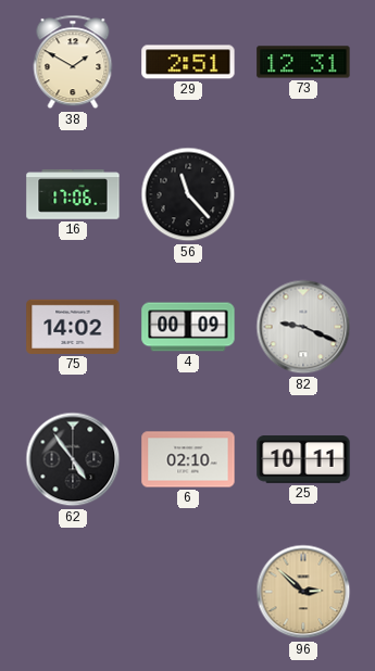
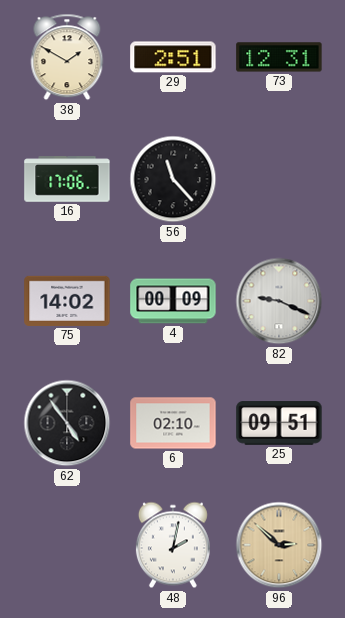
25: 10:11 -> 09:51
48: none -> 2:02
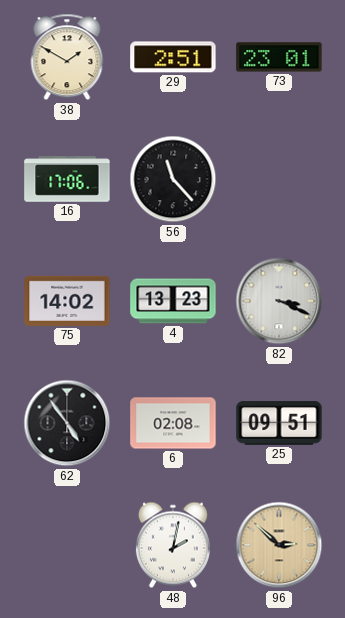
73: 12:31 -> 23:01
4: 00:09 -> 13:23
82: 9:19 -> 3:19
6: 02:10 -> 02:08
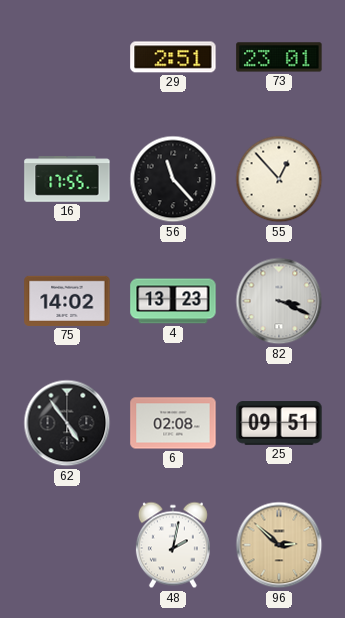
38: 1:50 -> none
16: 17:06 -> 17:55
55: none -> 12:53
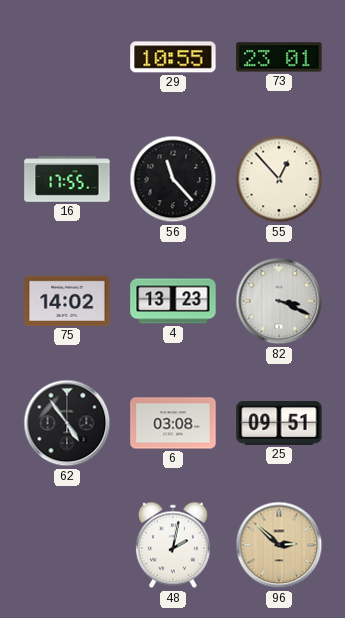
29: 2:51 -> 10:55
6: 02:08 -> 03:08
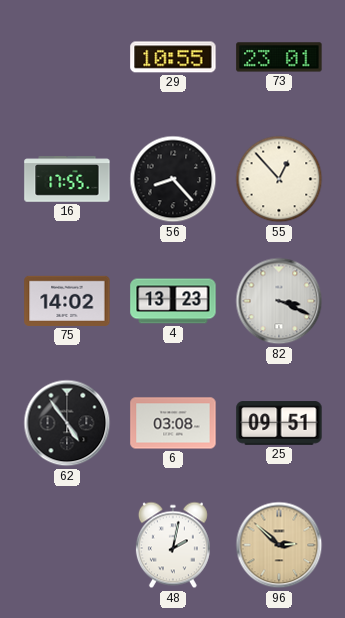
56: 11:23 -> 8:23
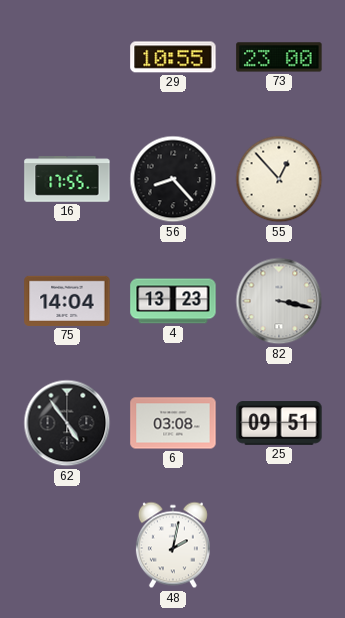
73: 23:01 -> 23:00
75: 14:02 -> 14:04
82: 3:19 -> 3:17
96: 2:52 -> none
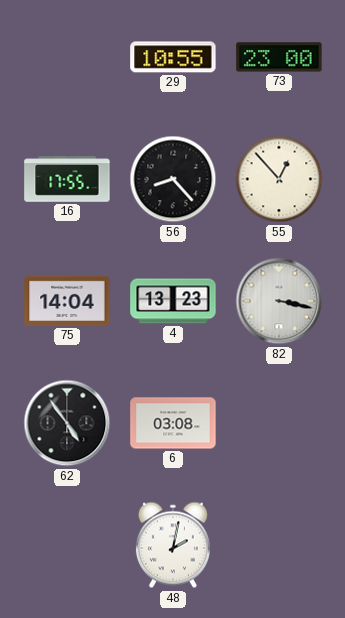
25: 09:51 -> none
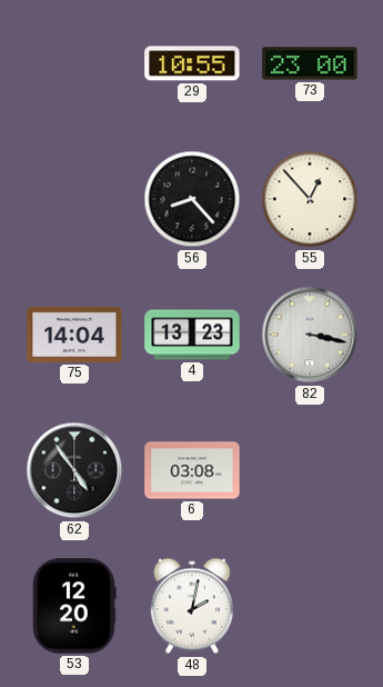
16: 17:55 -> none
53: none -> 12:20
